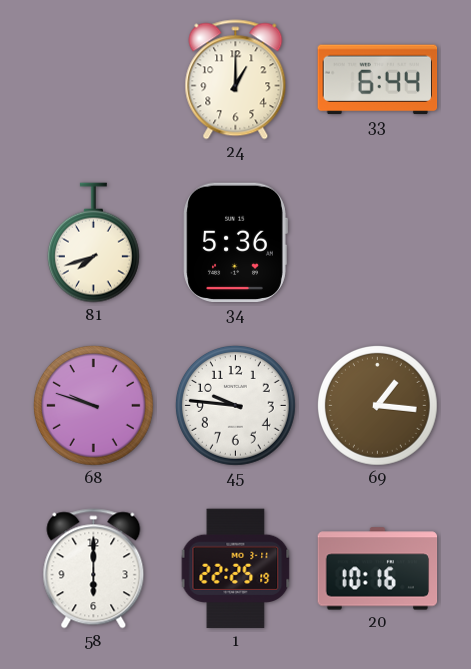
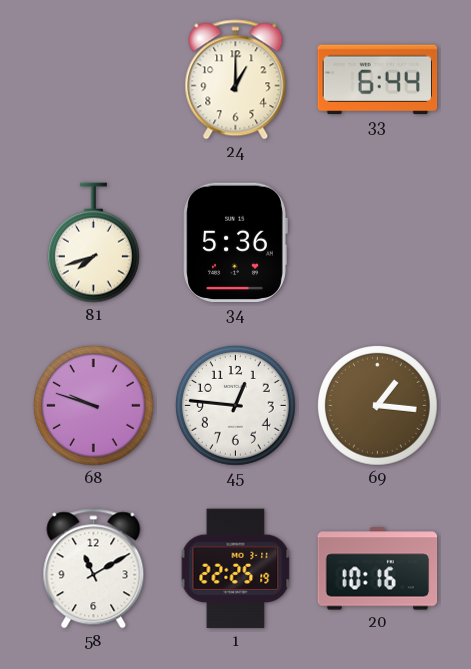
45: 9:46 -> 12:46
58: 6:00 -> 11:10
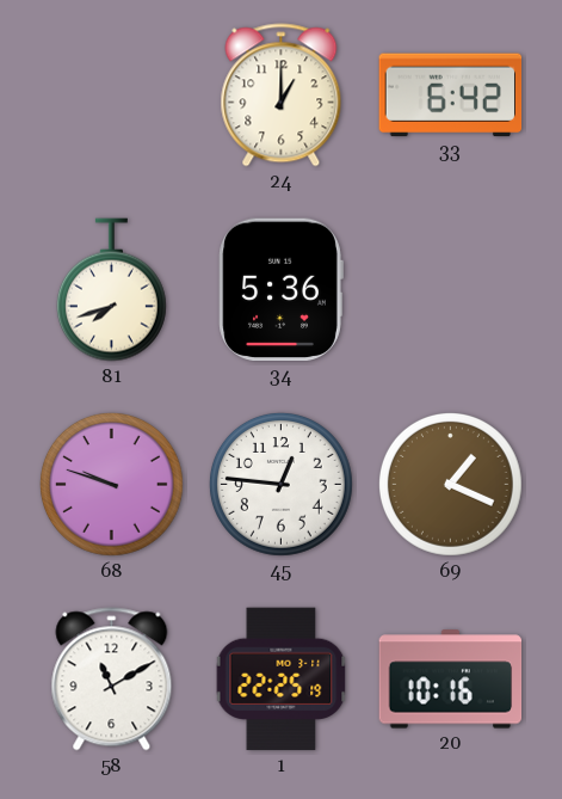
33: 6:44 -> 6:42
69: 1:16 -> 1:19
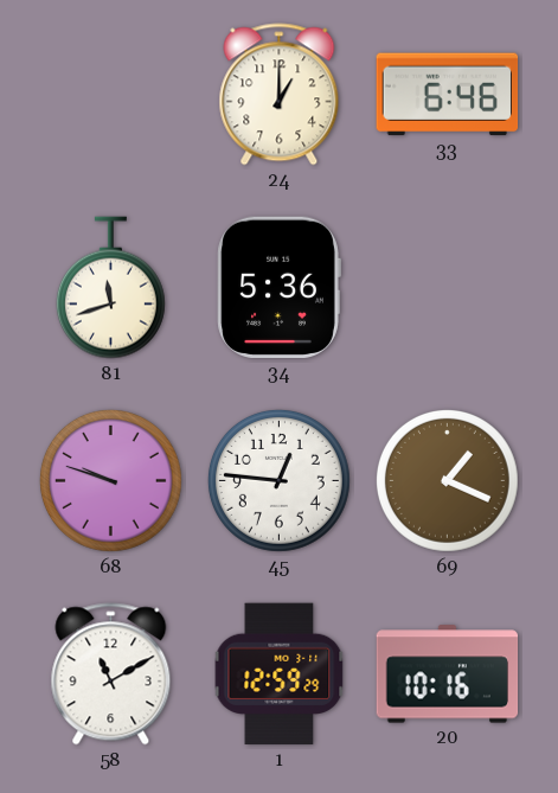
33: 6:42 -> 6:46
81: 7:42 -> 11:42
1: 22:25 -> 12:59
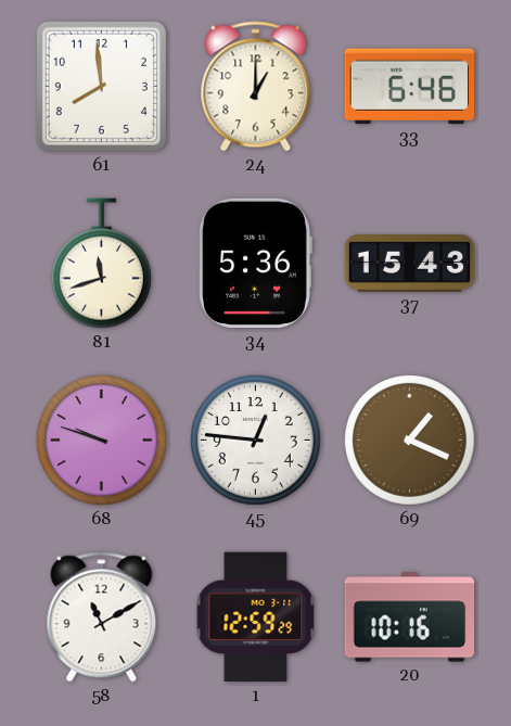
61: none -> 7:59
37: none -> 15:43
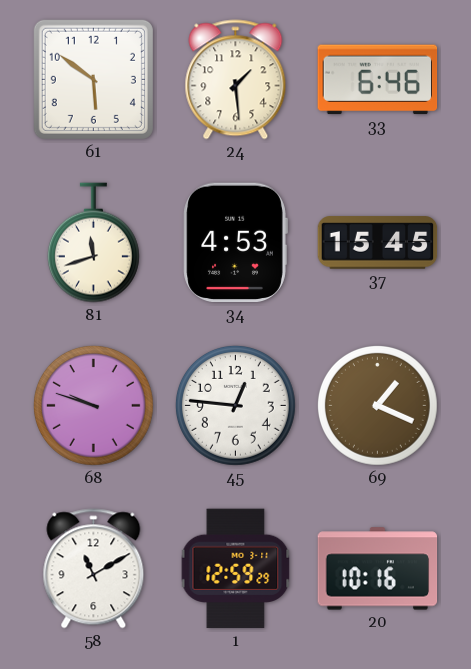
61: 7:59 -> 5:51
24: 1:00 -> 1:29
34: 5:36 -> 4:53
37: 15:43 -> 15:45
